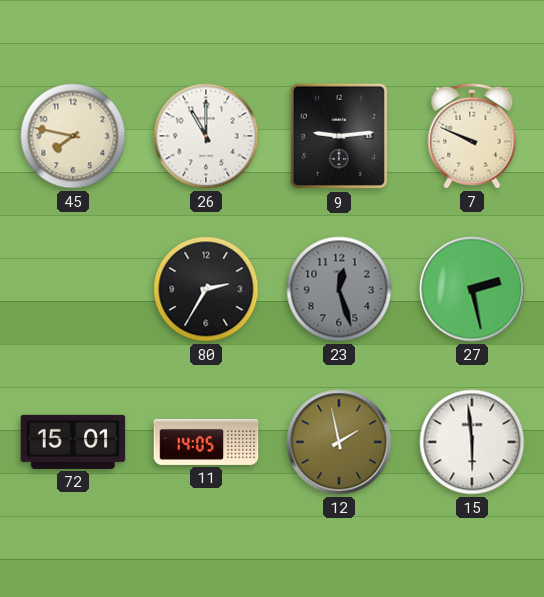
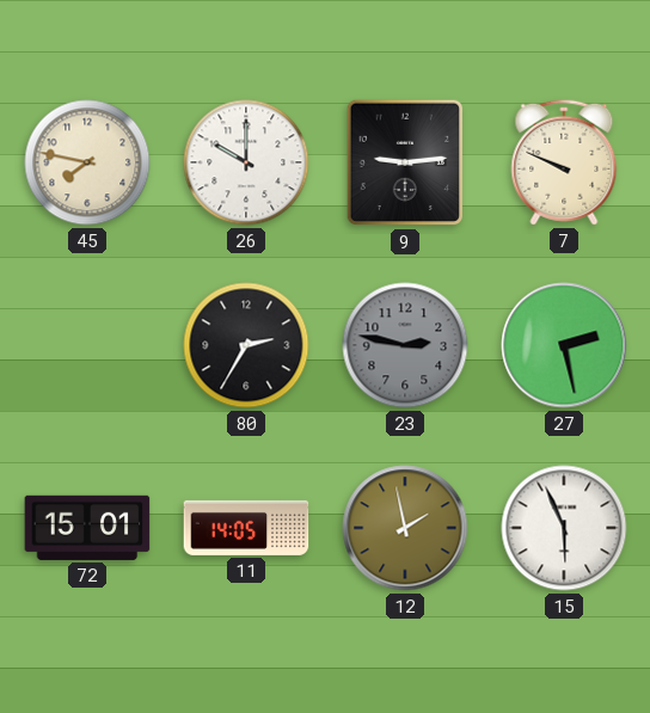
26: 11:00 -> 10:00
23: 12:27 -> 2:47
15: 5:59 -> 5:56
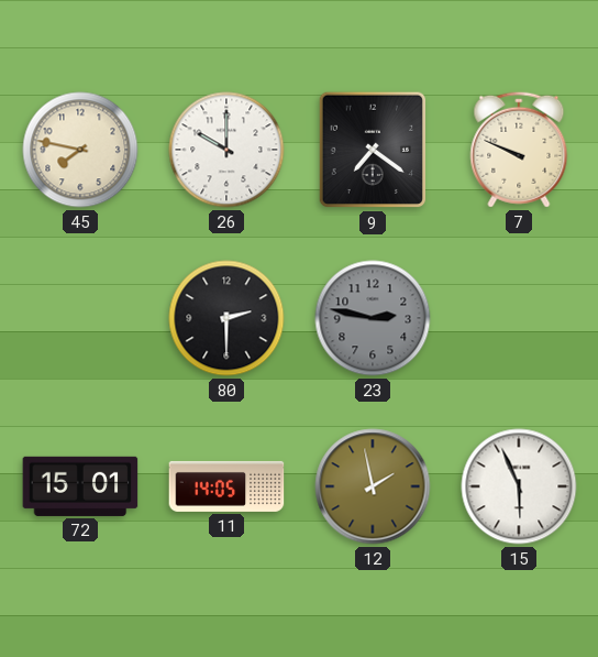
9: 9:14 -> 7:21
80: 2:35 -> 2:30
27: 2:28 -> none
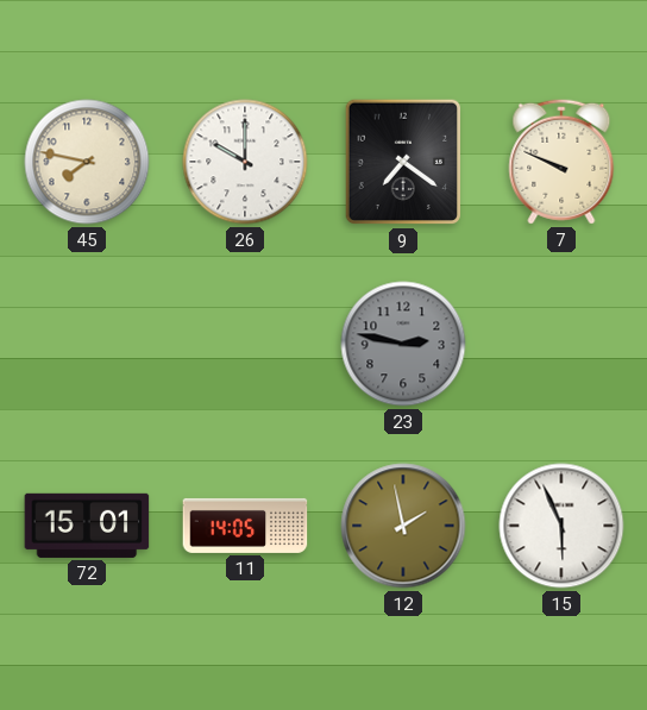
80: 2:30 -> none
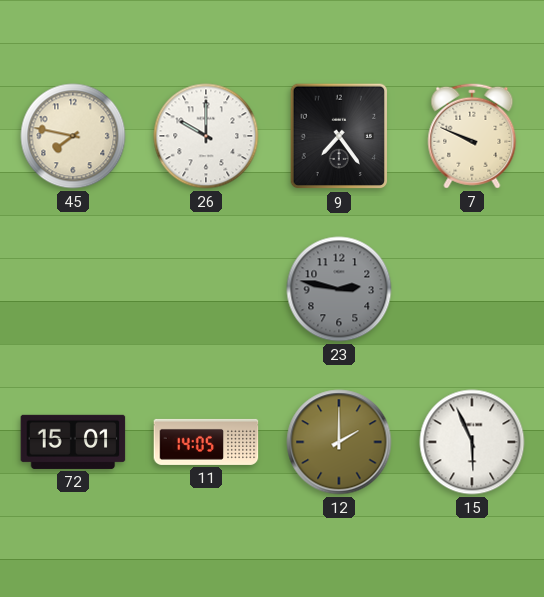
9: 7:21 -> 7:24
12: 1:58 -> 2:00
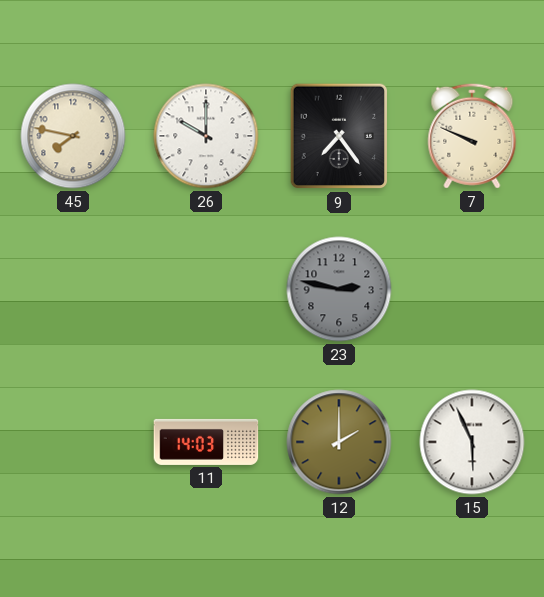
72: 15:01 -> none
11: 14:05 -> 14:03
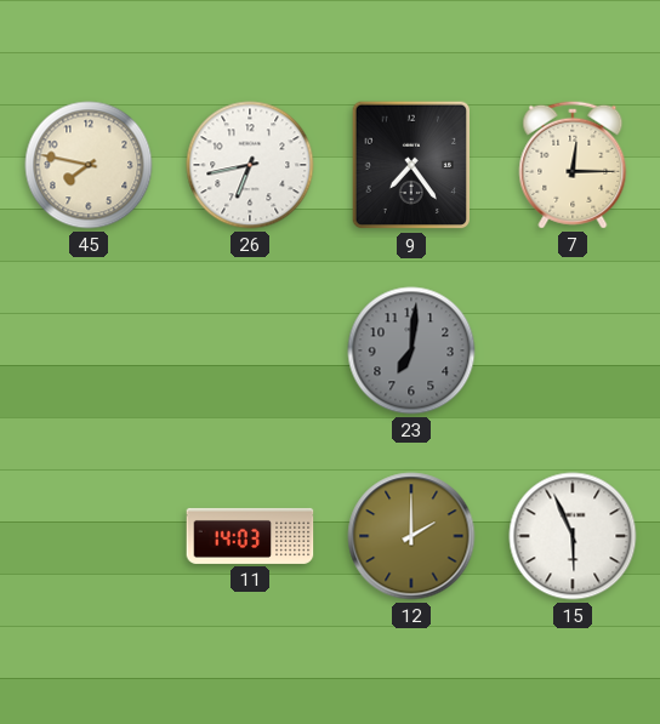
26: 10:00 -> 6:43
7: 9:49 -> 12:15
23: 2:47 -> 7:01
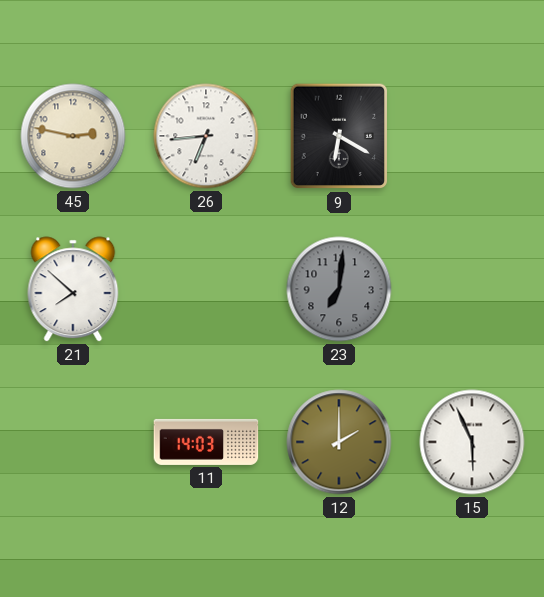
45: 7:47 -> 2:47
26: 6:43 -> 6:44
9: 7:24 -> 6:20
7: 12:15 -> none
21: none -> 7:52
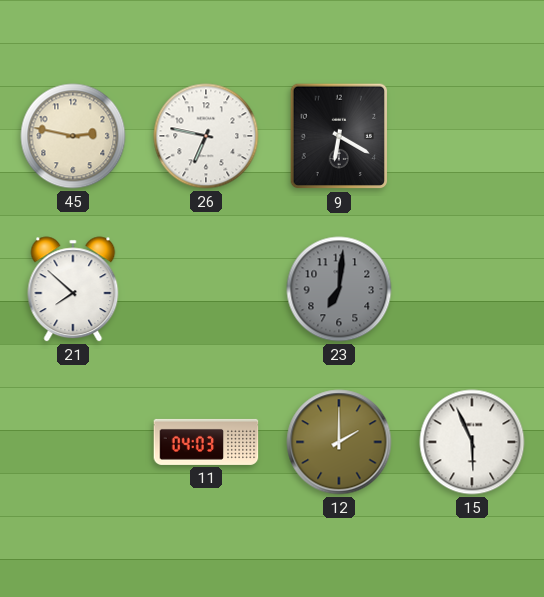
26: 6:44 -> 6:47
11: 14:03 -> 04:03
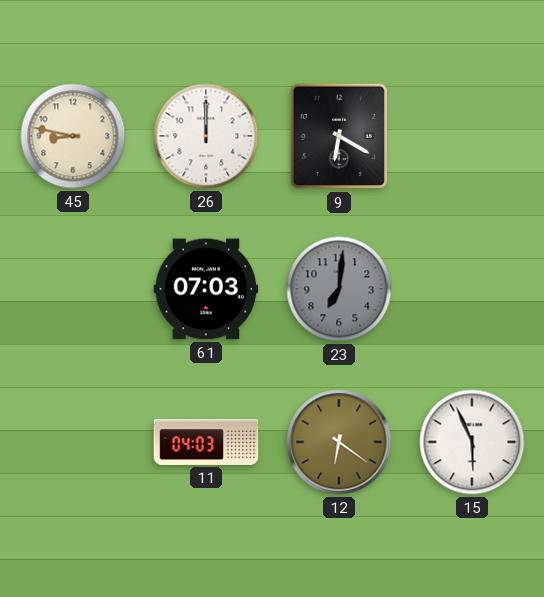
45: 2:47 -> 8:47
26: 6:47 -> 12:00
21: 7:52 -> none
61: none -> 07:03
12: 2:00 -> 6:21
